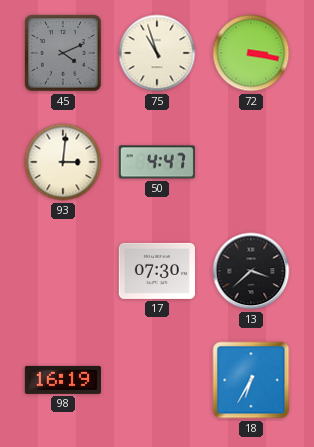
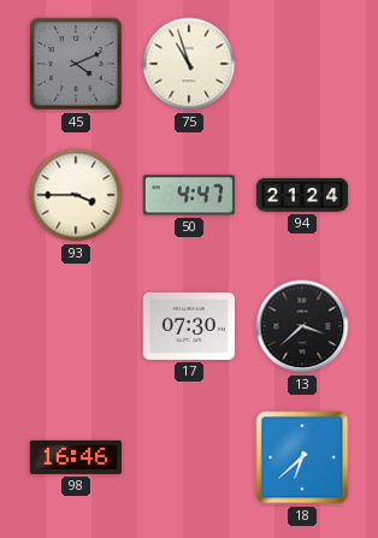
72: 3:17 -> none
93: 3:01 -> 3:45
94: none -> 21:24
98: 16:19 -> 16:46
18: 6:35 -> 6:38
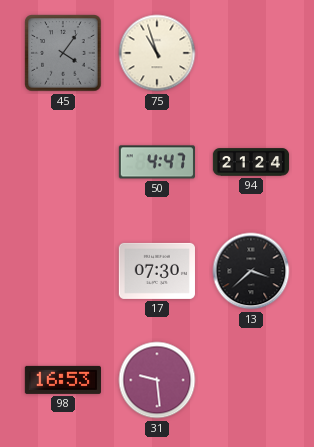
45: 4:11 -> 4:06
93: 3:45 -> none
98: 16:46 -> 16:53
31: none -> 9:29
18: 6:38 -> none
